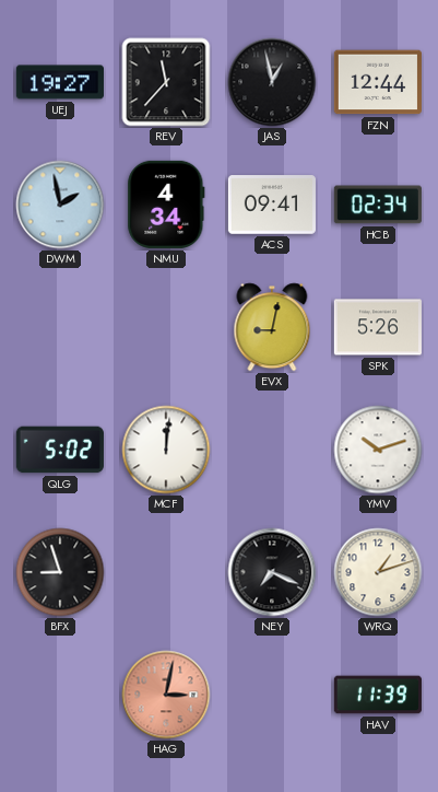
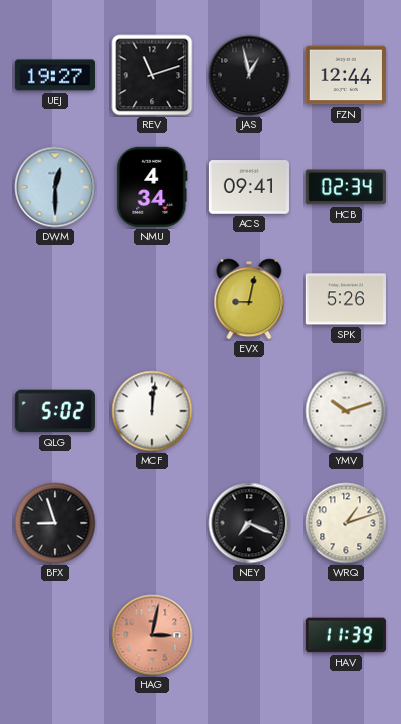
REV: 11:37 -> 11:12
DWM: 1:58 -> 12:30
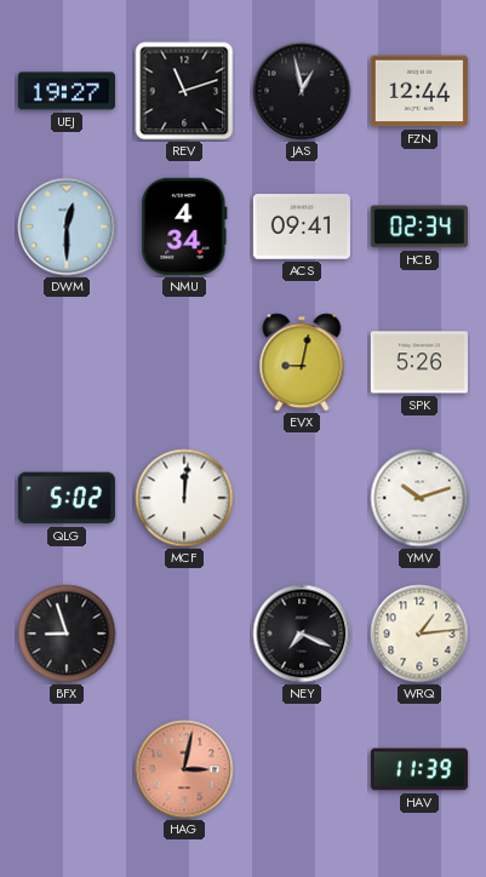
WRQ: 1:12 -> 1:14
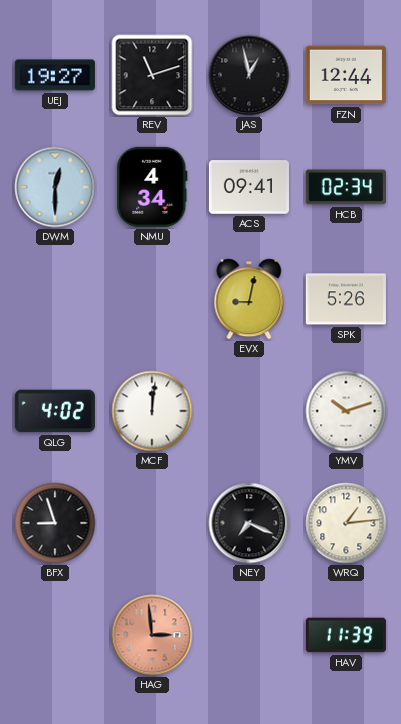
QLG: 5:02 -> 4:02
HAG: 3:02 -> 2:59
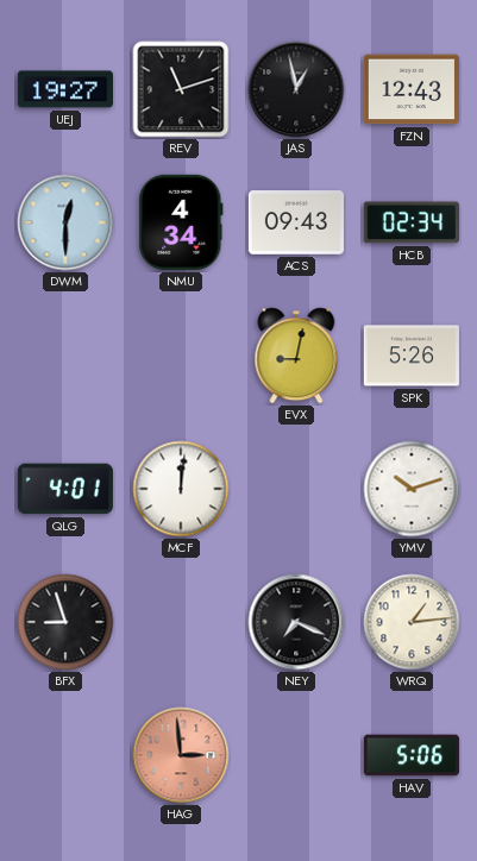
FZN: 12:44 -> 12:43
ACS: 09:41 -> 09:43
QLG: 4:02 -> 4:01
HAV: 11:39 -> 5:06
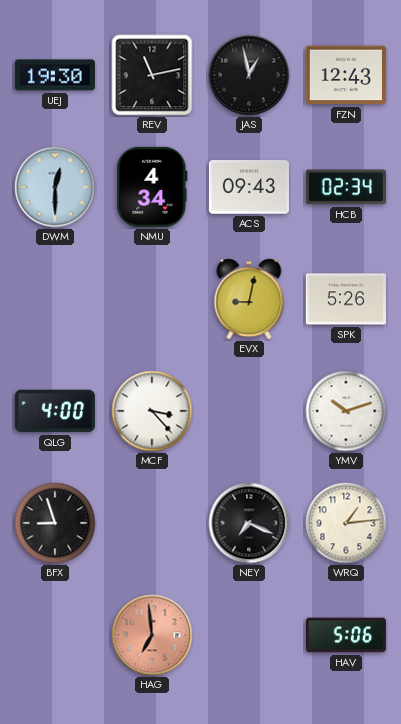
UEJ: 19:27 -> 19:30
REV: 11:12 -> 11:13
QLG: 4:01 -> 4:00
MCF: 12:01 -> 3:23
HAG: 2:59 -> 6:59
